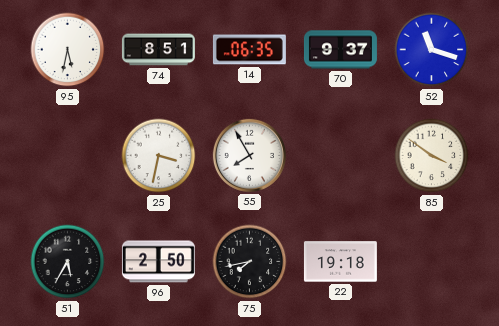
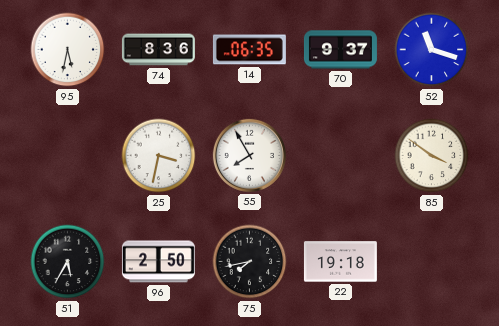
74: 8:51 -> 8:36
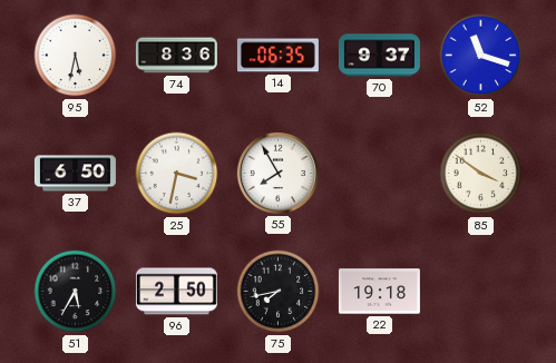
37: none -> 6:50
